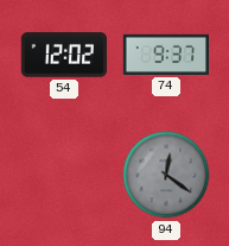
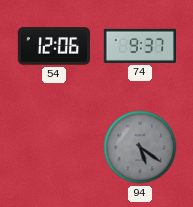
54: 12:02 -> 12:06
94: 12:21 -> 5:21
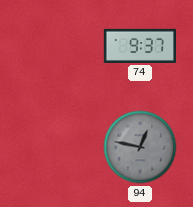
54: 12:06 -> none
94: 5:21 -> 12:47
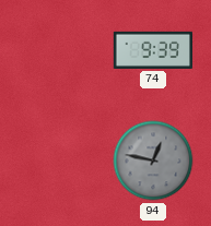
74: 9:37 -> 9:39
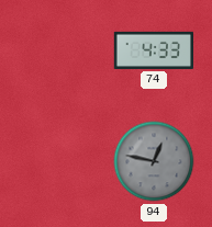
74: 9:39 -> 4:33
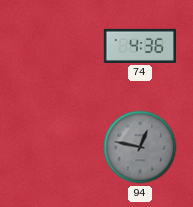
74: 4:33 -> 4:36
